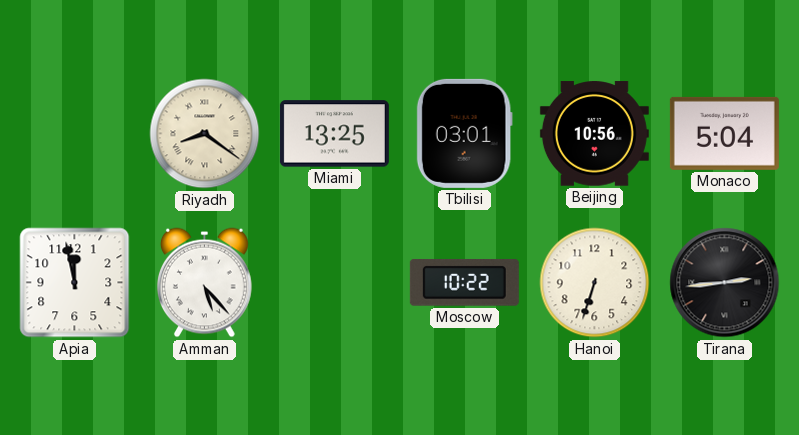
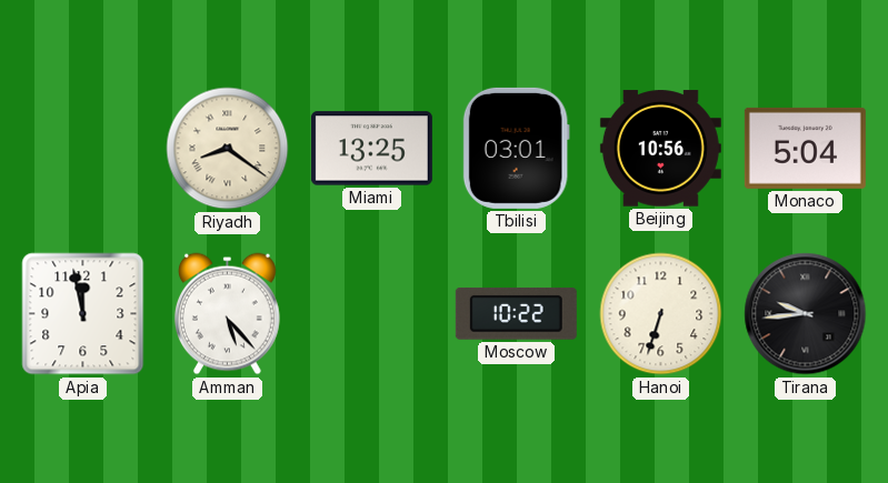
Tirana: 2:44 -> 9:44
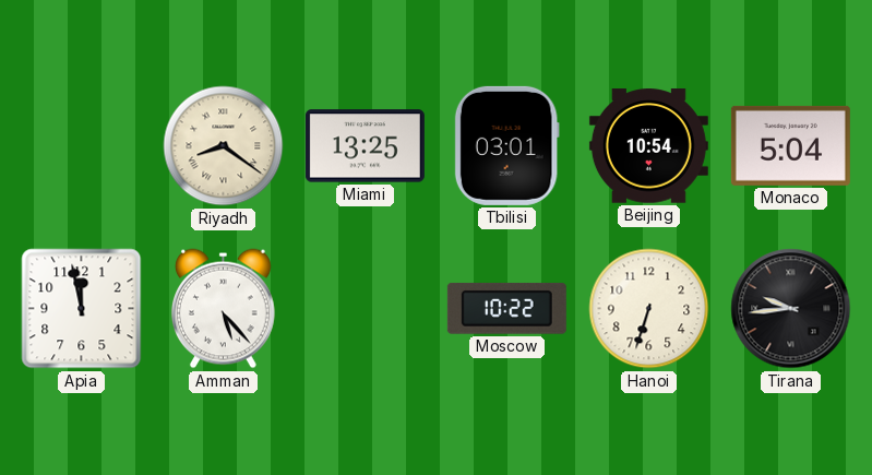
Beijing: 10:56 -> 10:54
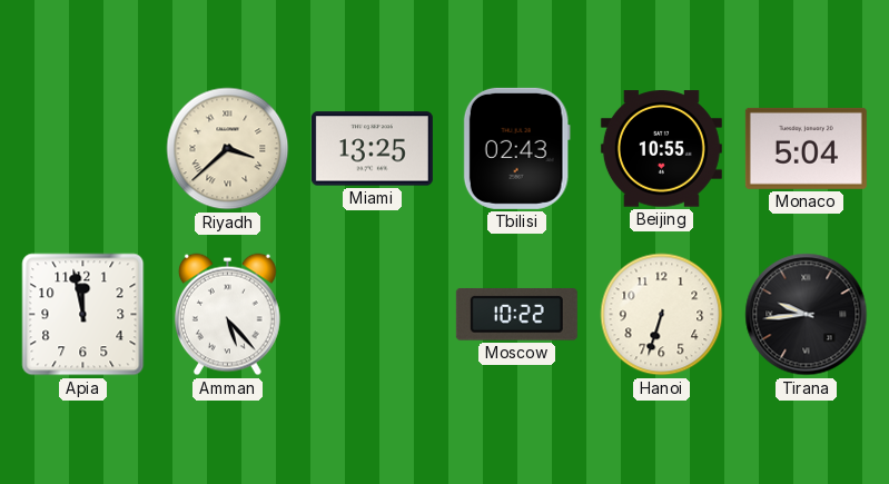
Riyadh: 8:21 -> 3:38
Tbilisi: 03:01 -> 02:43
Beijing: 10:54 -> 10:55
